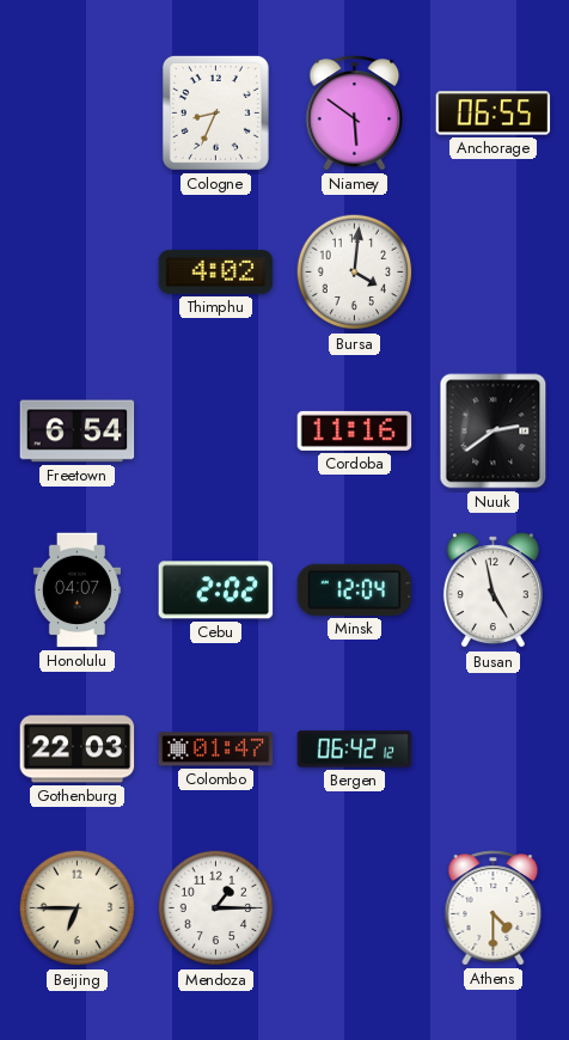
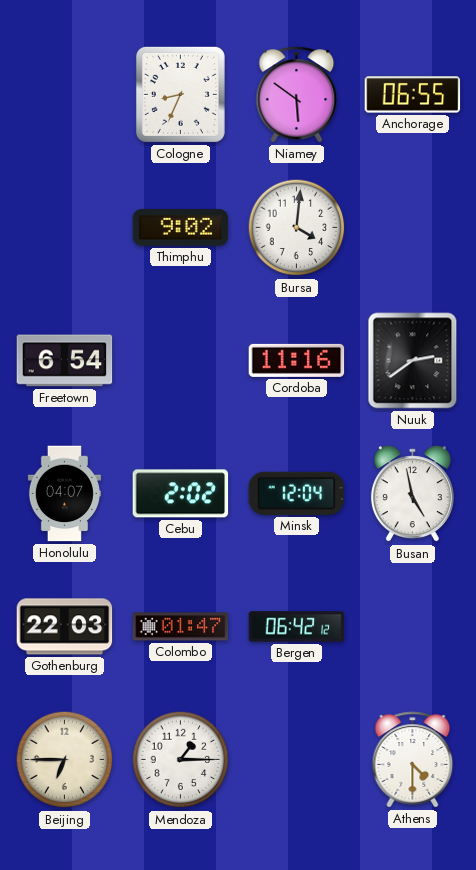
Thimphu: 4:02 -> 9:02
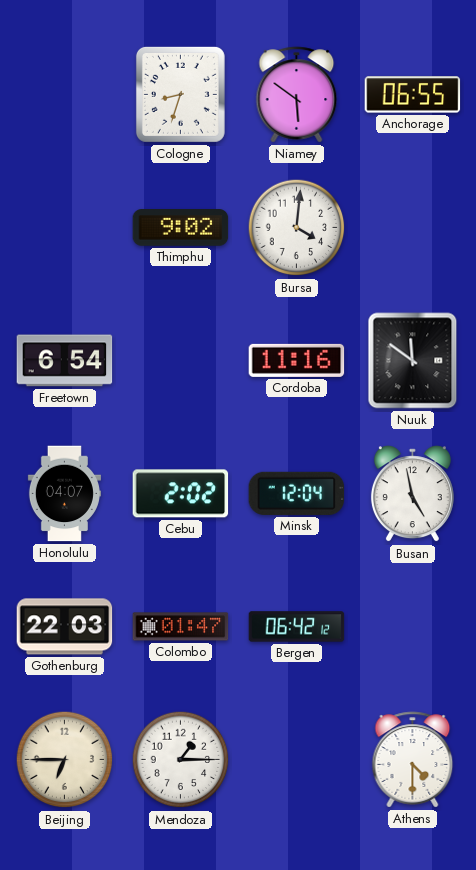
Cologne: 8:34 -> 8:33
Nuuk: 2:39 -> 11:51
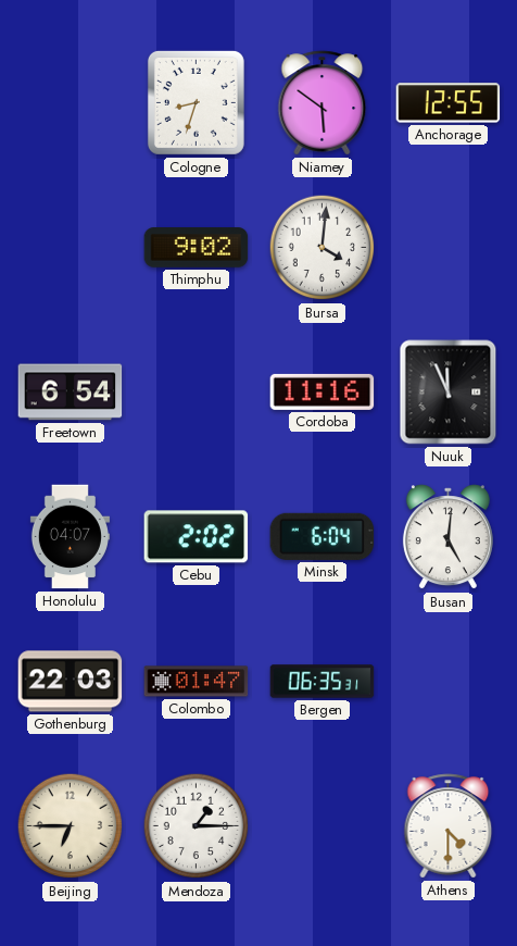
Anchorage: 06:55 -> 12:55
Nuuk: 11:51 -> 11:56
Minsk: 12:04 -> 6:04
Busan: 4:58 -> 5:01
Bergen: 06:42 -> 06:35
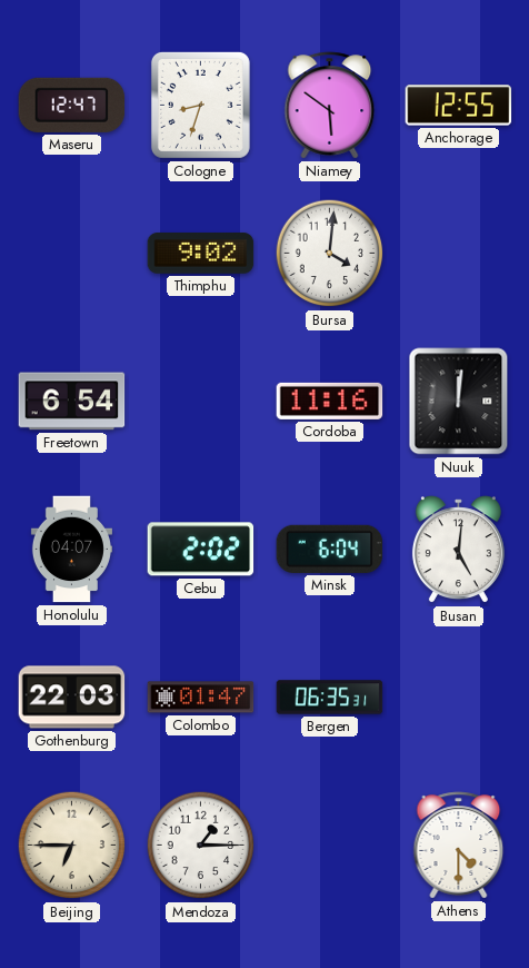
Maseru: none -> 12:47
Nuuk: 11:56 -> 12:01
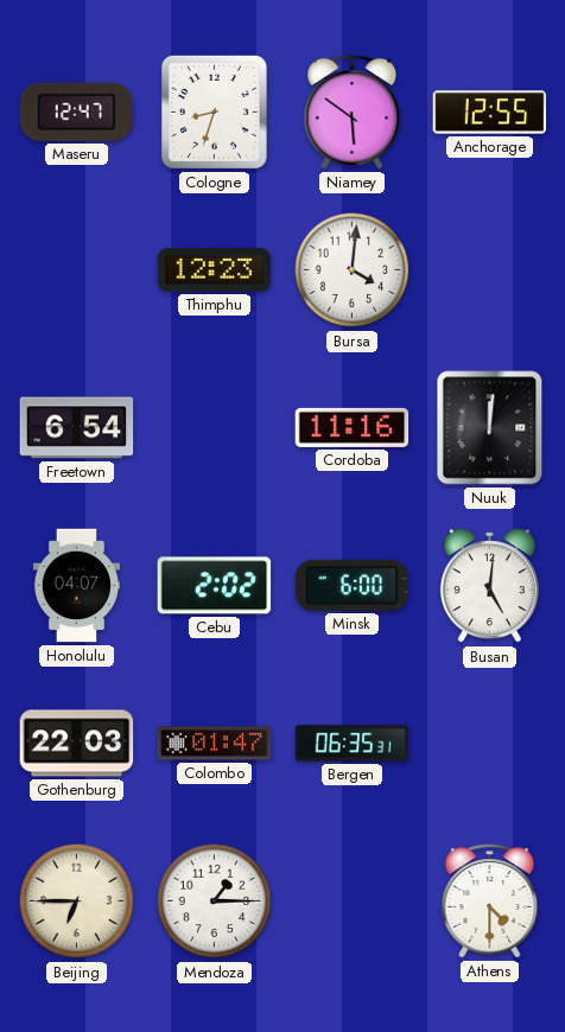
Thimphu: 9:02 -> 12:23
Minsk: 6:04 -> 6:00
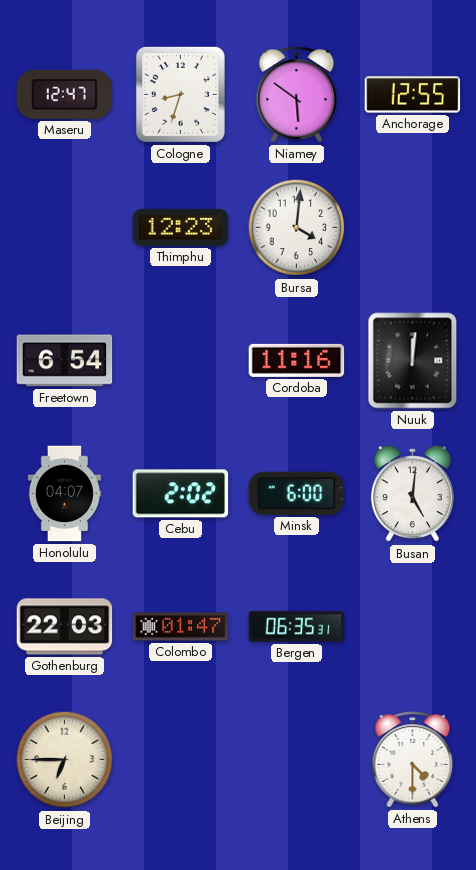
Mendoza: 1:15 -> none
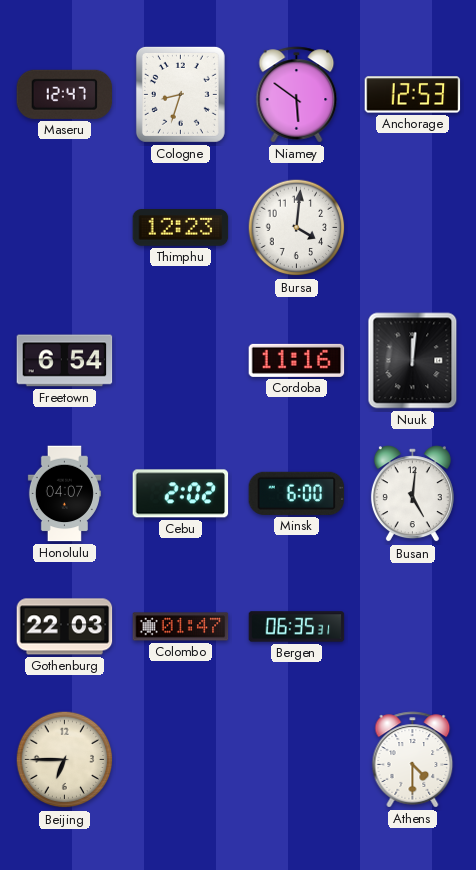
Anchorage: 12:55 -> 12:53
